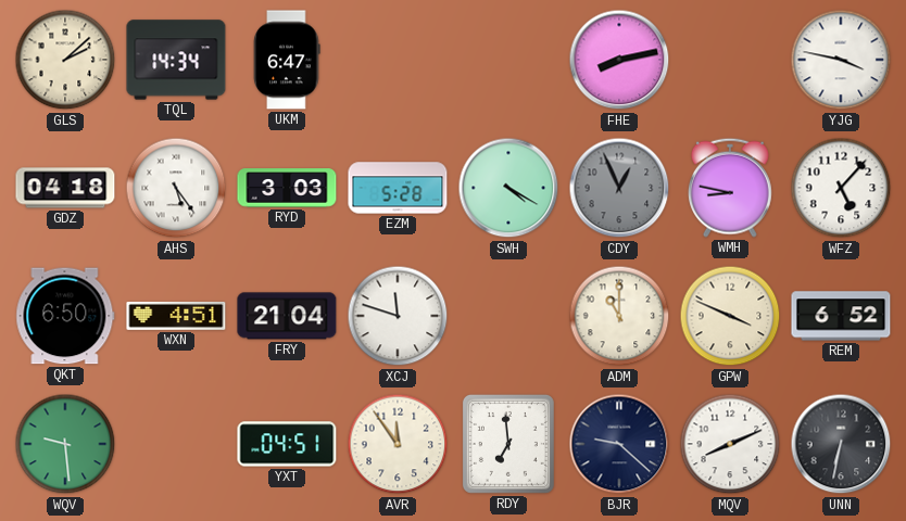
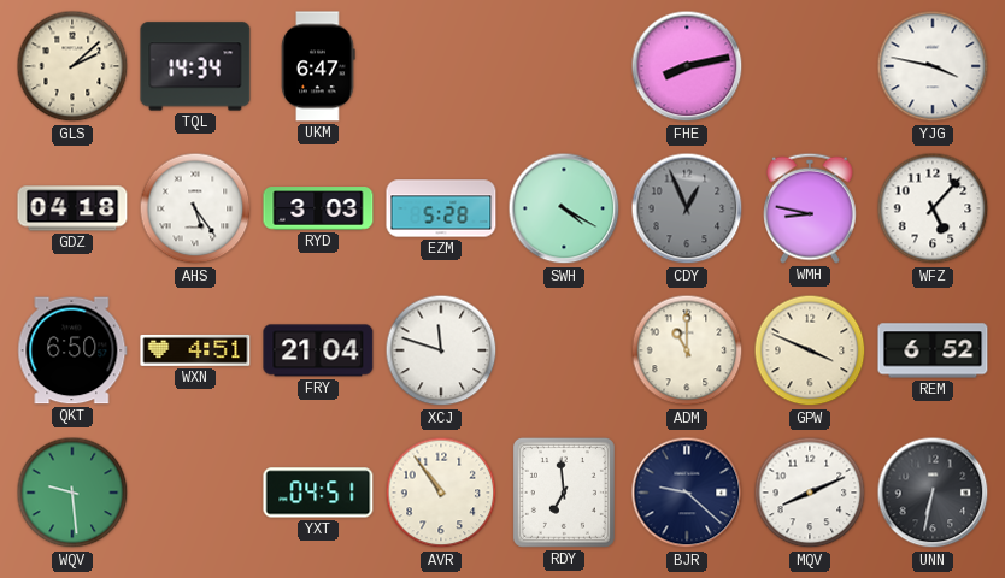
AVR: 11:54 -> 10:54
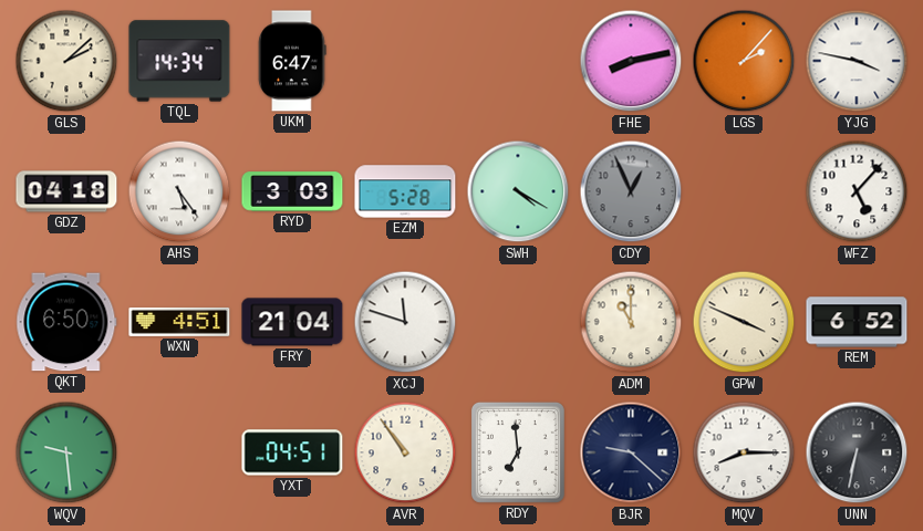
LGS: none -> 2:07
WMH: 8:47 -> none
MQV: 8:11 -> 8:15
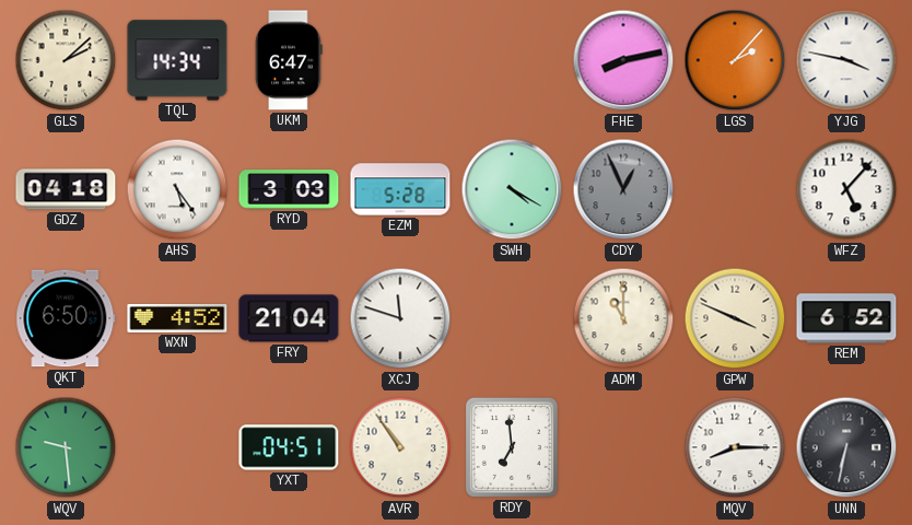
WXN: 4:51 -> 4:52
BJR: 9:22 -> none
